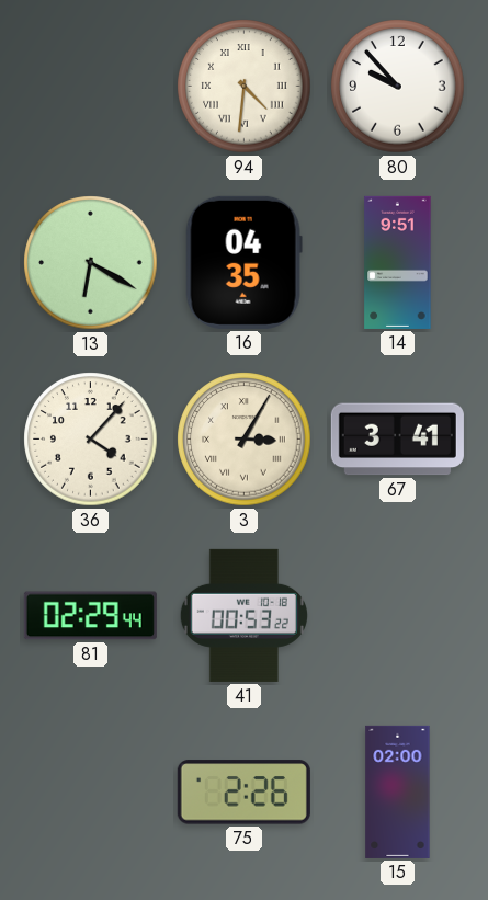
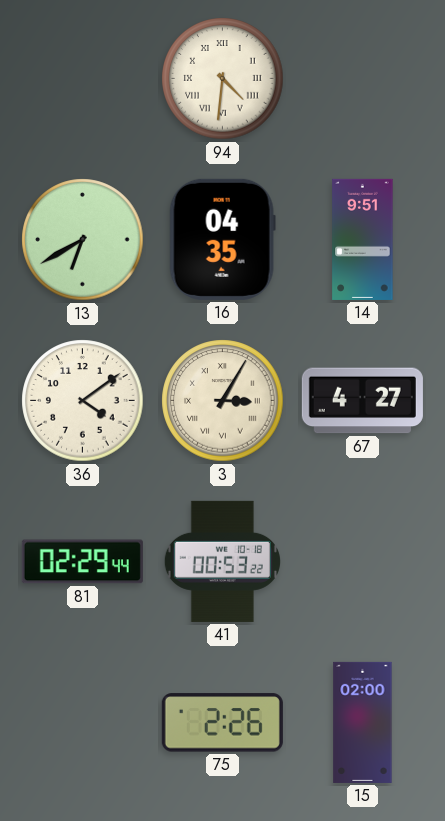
80: 9:53 -> none
13: 6:20 -> 6:40
36: 4:07 -> 4:09
67: 3:41 -> 4:27
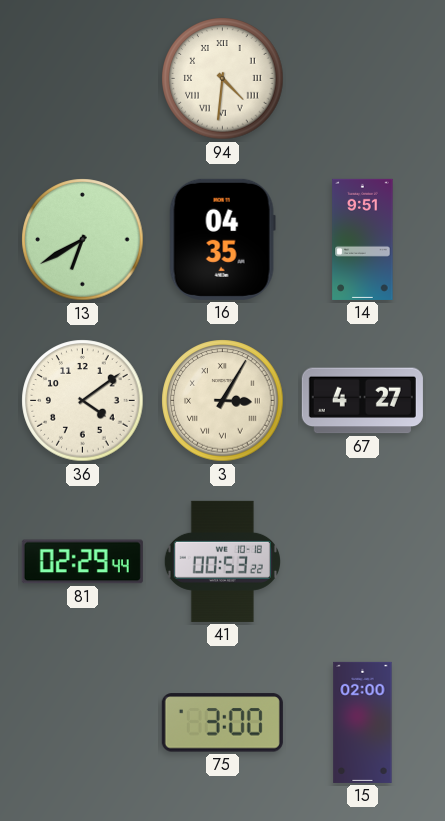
75: 2:26 -> 3:00
